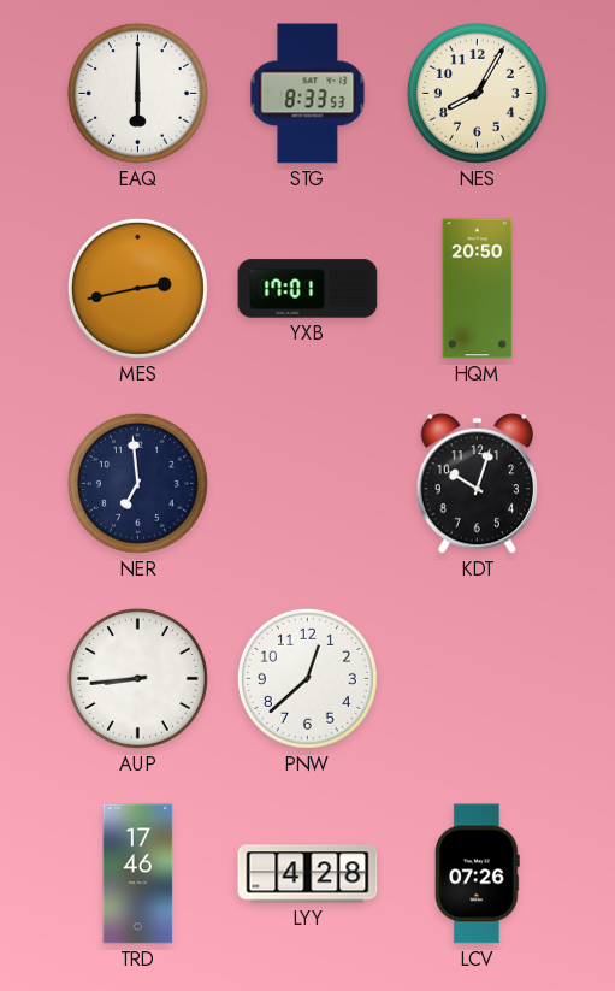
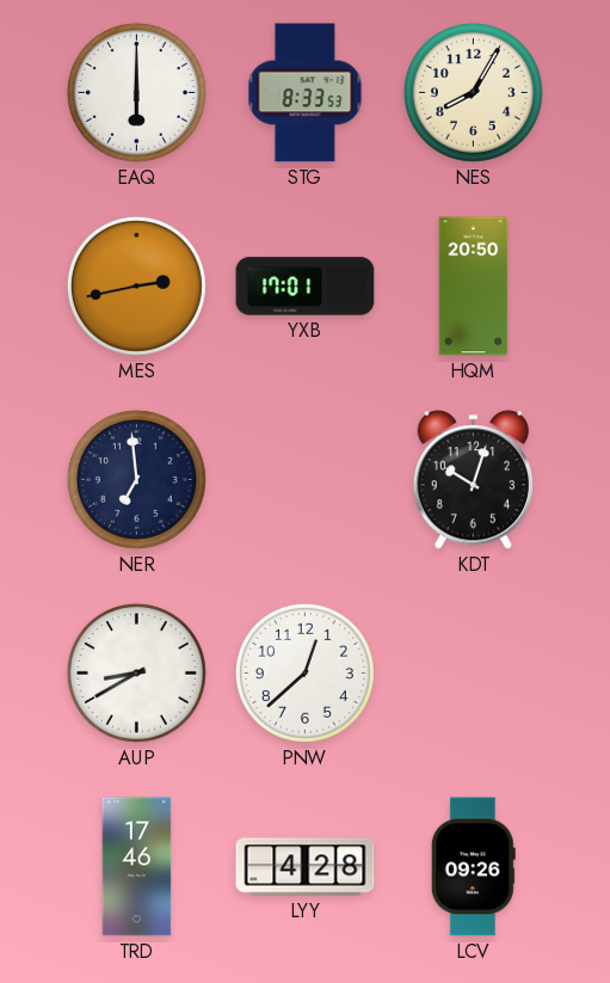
AUP: 8:44 -> 8:40
LCV: 07:26 -> 09:26
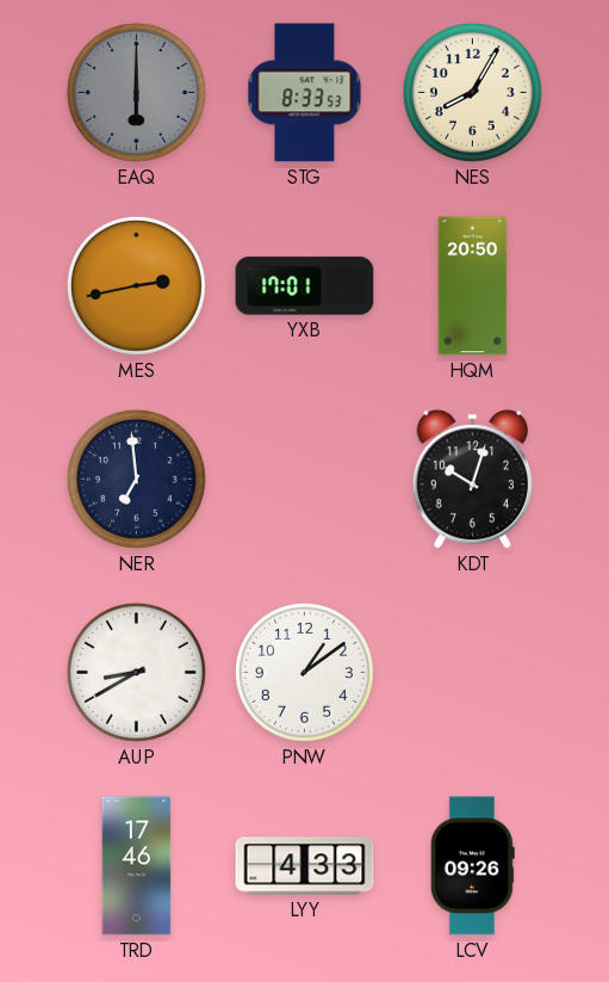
EAQ dial: white -> grey
PNW: 12:38 -> 1:09
LYY: 4:28 -> 4:33
